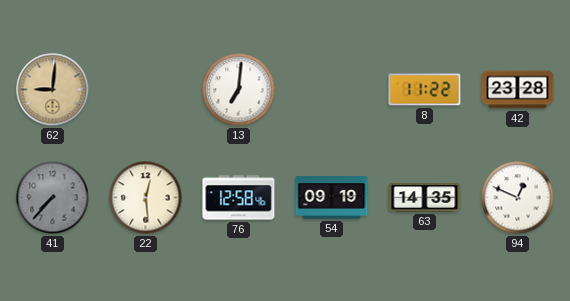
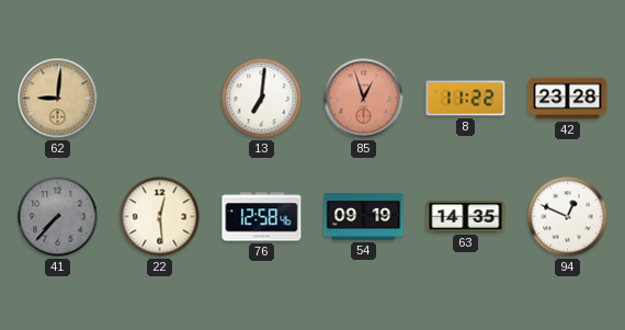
85: none -> 12:57
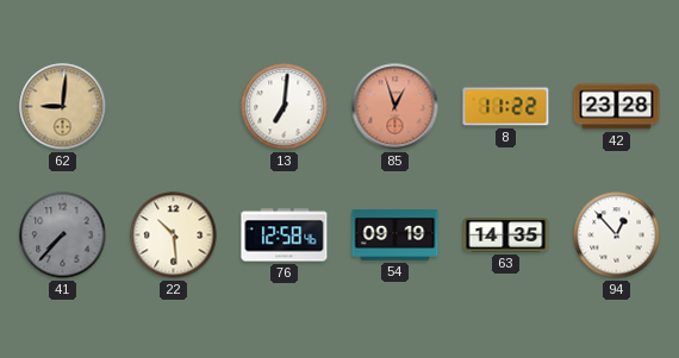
22: 12:29 -> 10:29
94: 12:49 -> 12:53
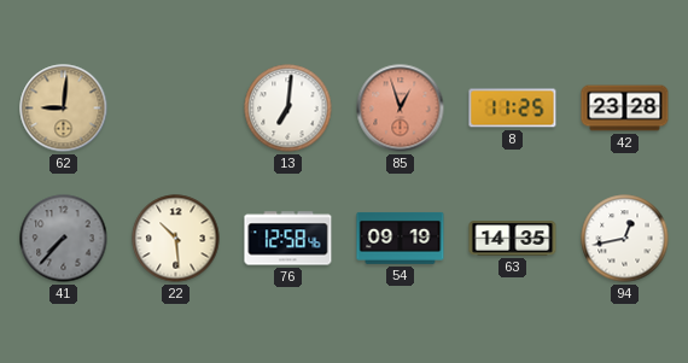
8: 11:22 -> 11:25
94: 12:53 -> 12:43
